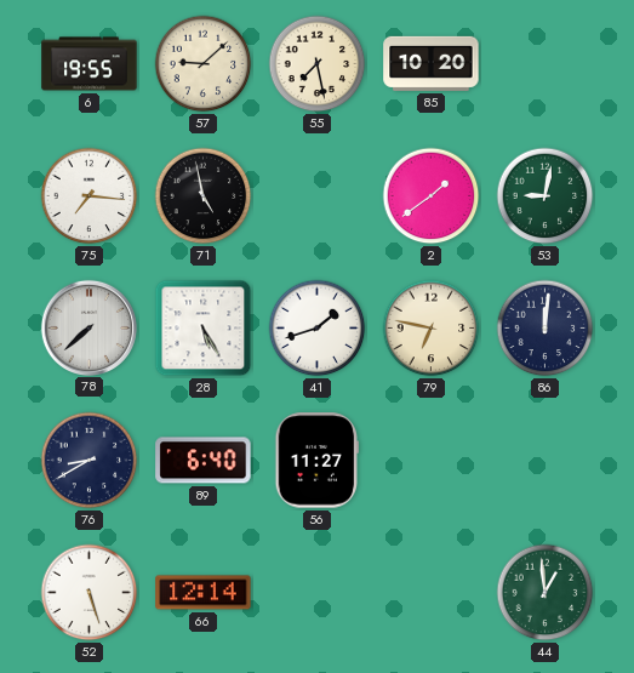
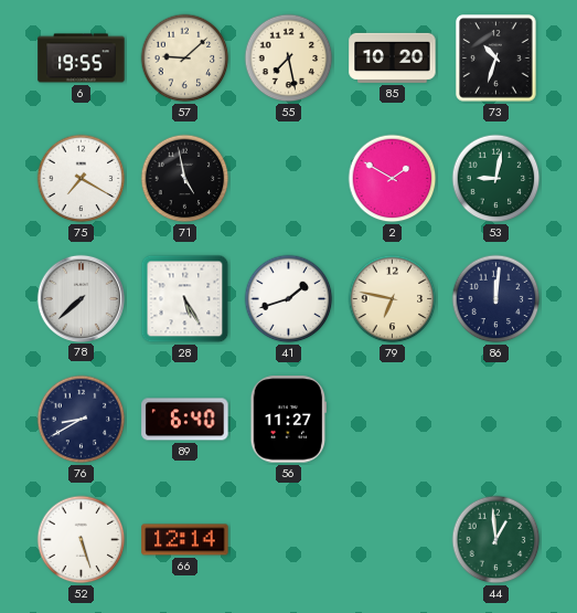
73: none -> 10:33
75: 7:16 -> 7:20
2: 1:39 -> 1:50
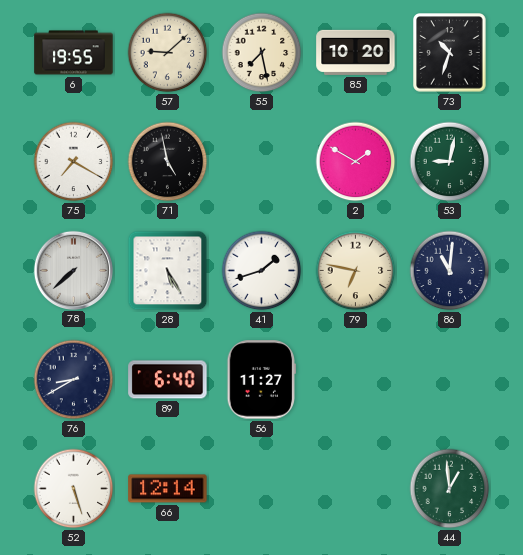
86: 12:01 -> 11:01
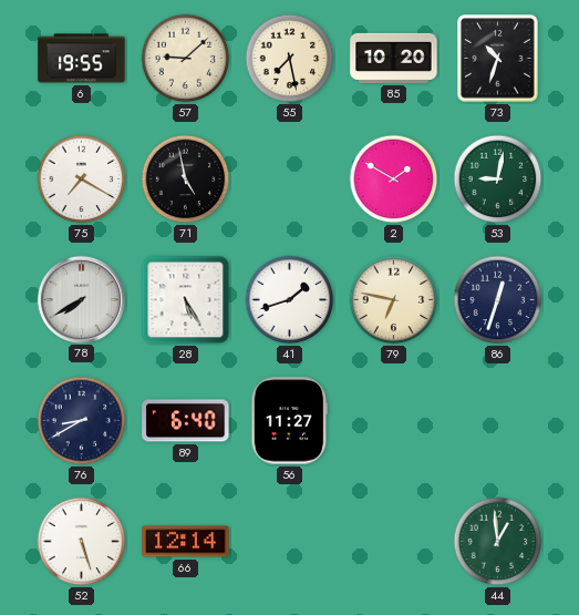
78: 7:38 -> 7:40
86: 11:01 -> 12:33
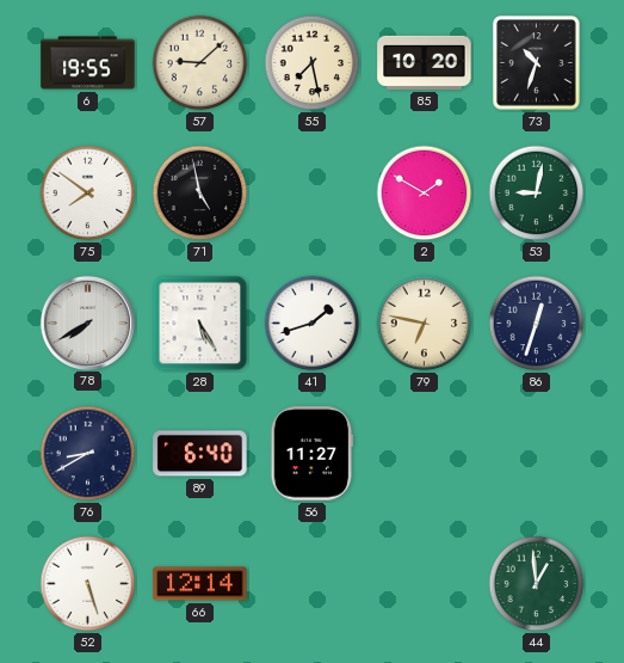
75: 7:20 -> 7:51
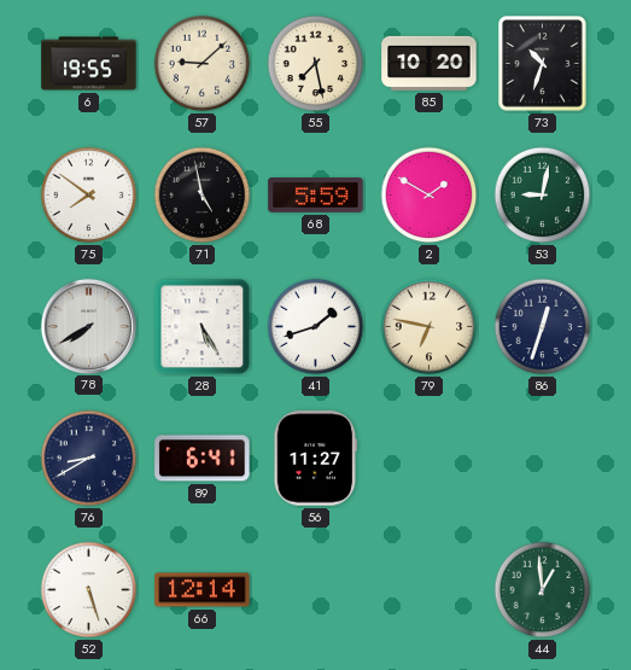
68: none -> 5:59
89: 6:40 -> 6:41
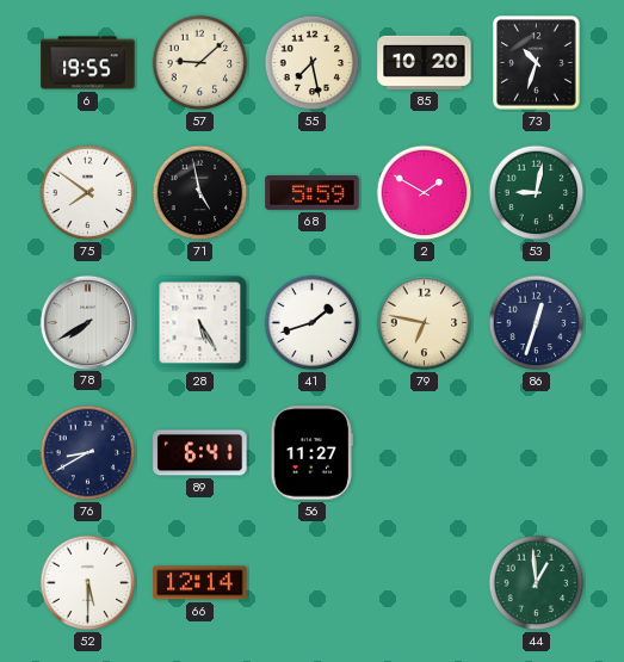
52: 5:27 -> 5:30
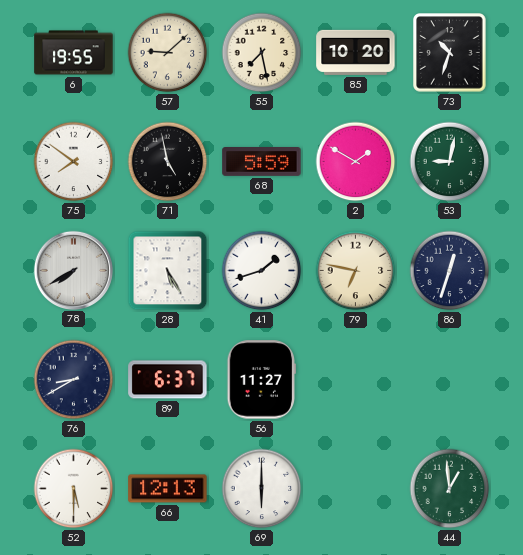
89: 6:41 -> 6:37
66: 12:14 -> 12:13
69: none -> 6:00
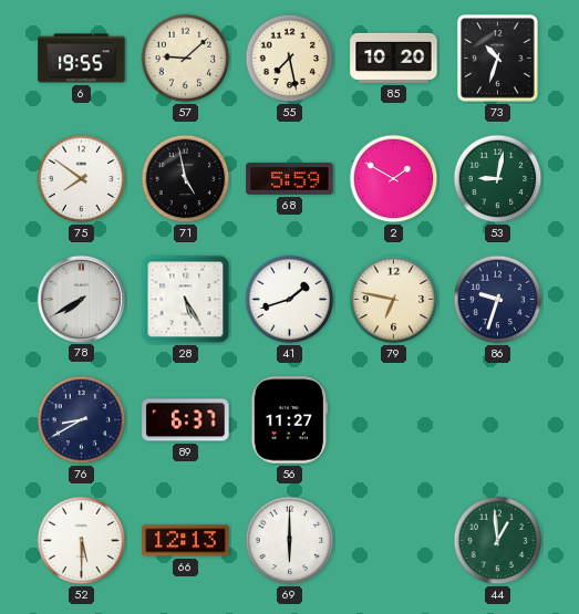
86: 12:33 -> 9:33
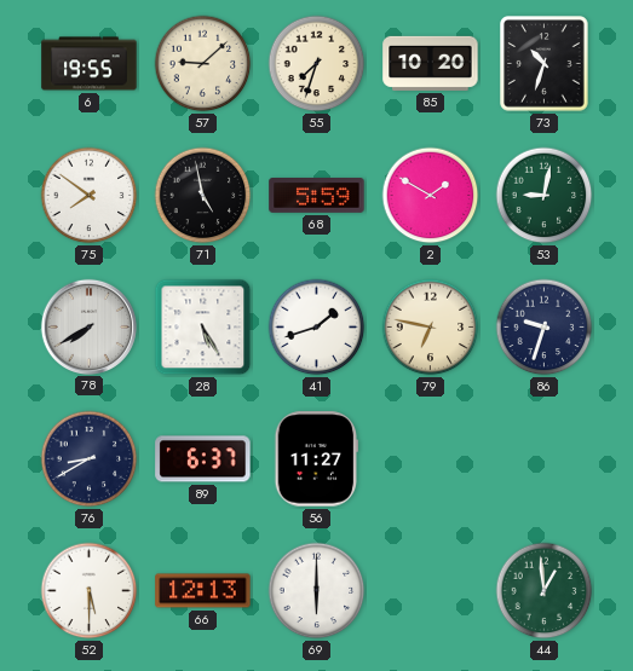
55: 7:28 -> 7:33
